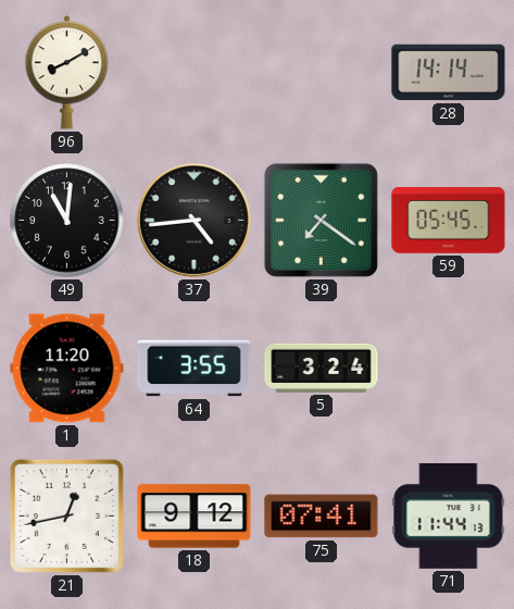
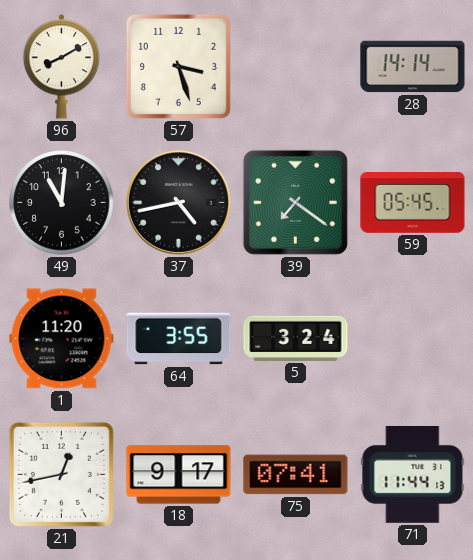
57: none -> 3:27
37: 4:44 -> 4:43
18: 9:12 -> 9:17
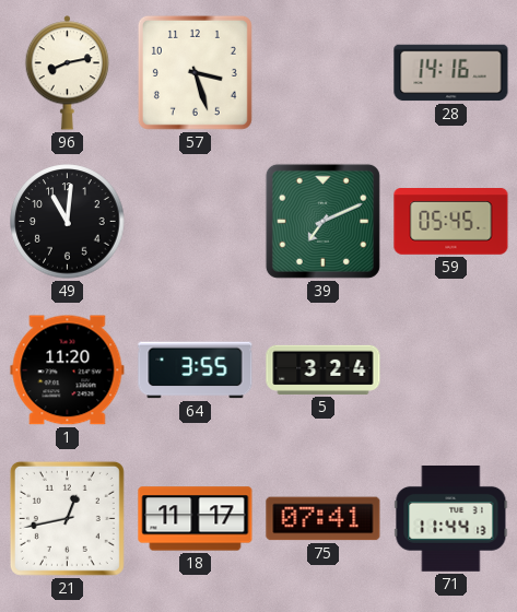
96: 8:10 -> 8:13
28: 14:14 -> 14:16
37: 4:43 -> none
39: 7:21 -> 7:11
18: 9:17 -> 11:17
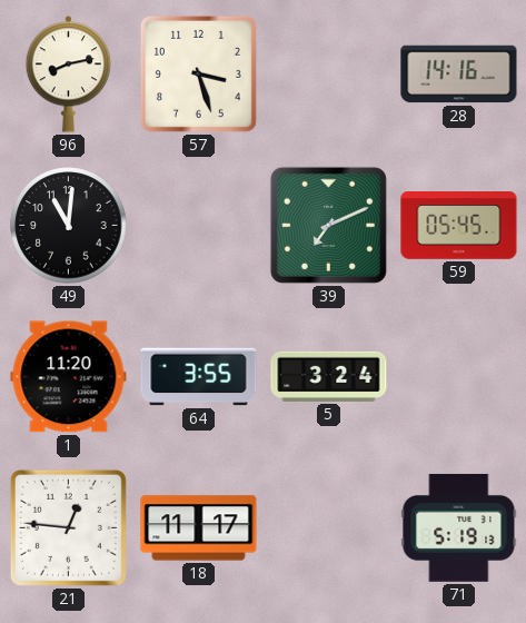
21: 12:43 -> 12:46
75: 07:41 -> none
71: 11:44 -> 5:19
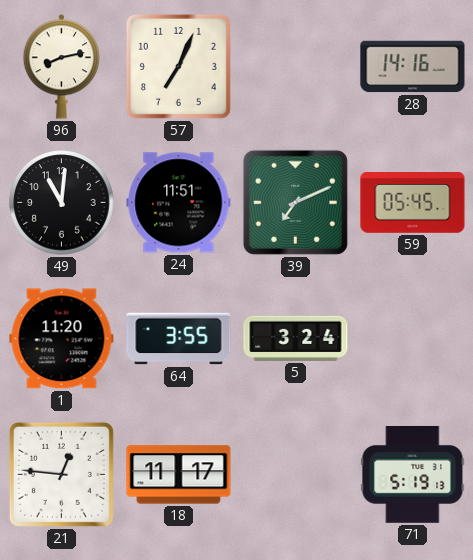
57: 3:27 -> 7:04
24: none -> 11:51
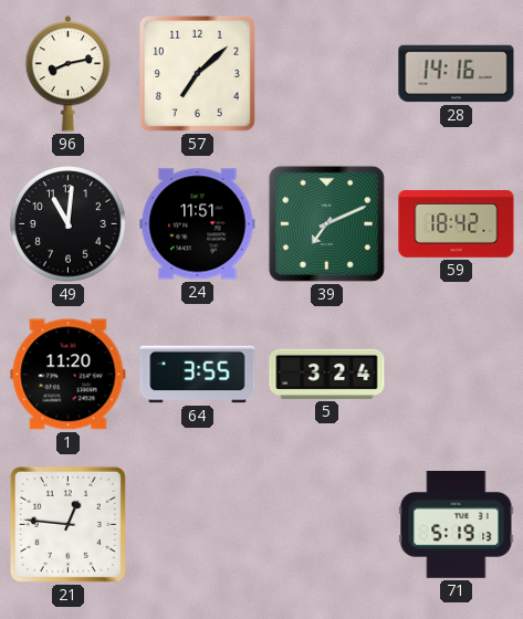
57: 7:04 -> 7:08
59: 05:45 -> 18:42
18: 11:17 -> none
